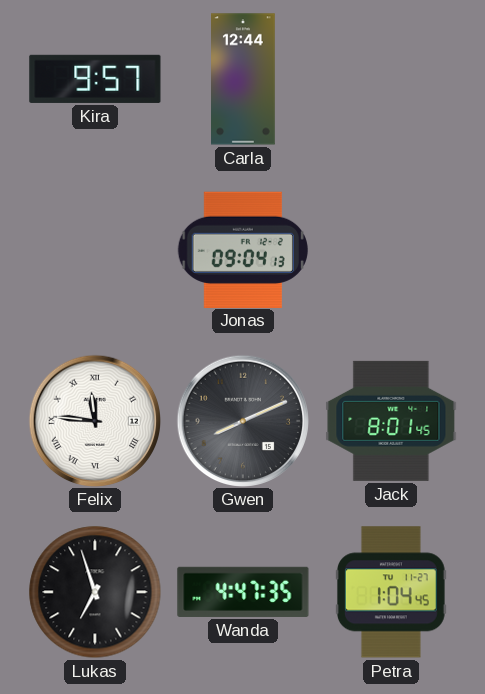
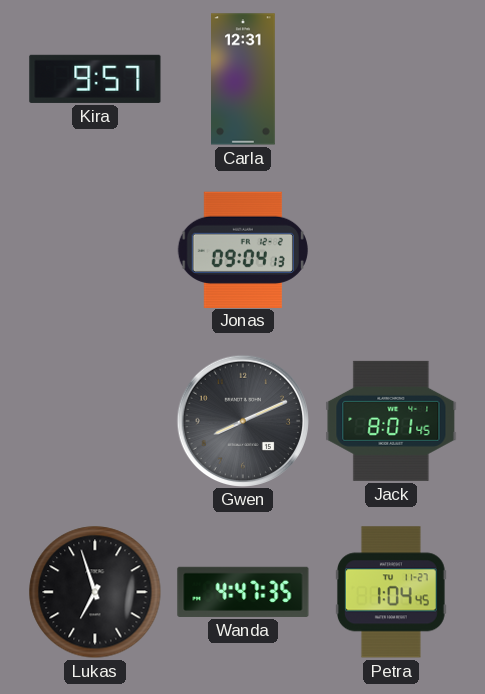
Carla: 12:44 -> 12:31
Felix: 11:46 -> none
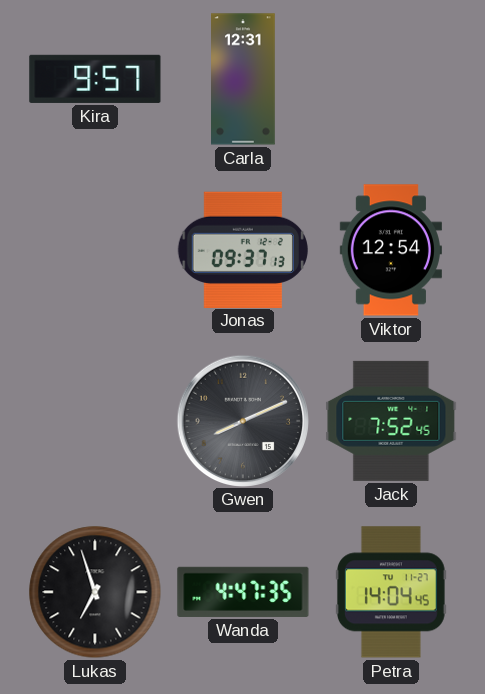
Jonas: 09:04 -> 09:37
Viktor: none -> 12:54
Jack: 8:01 -> 7:52
Petra: 1:04 -> 14:04
